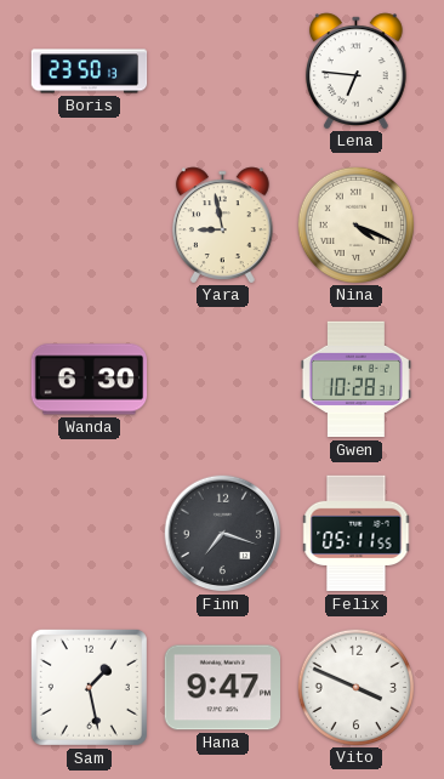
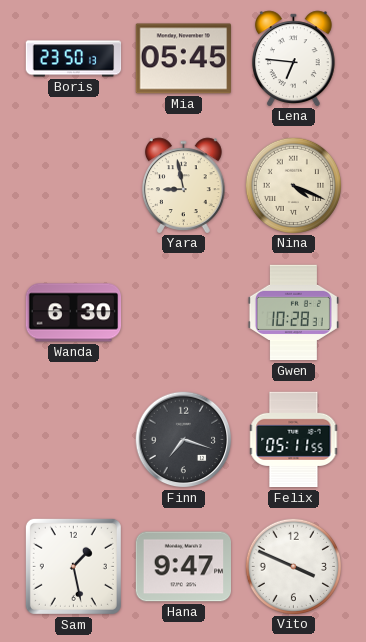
Mia: none -> 05:45
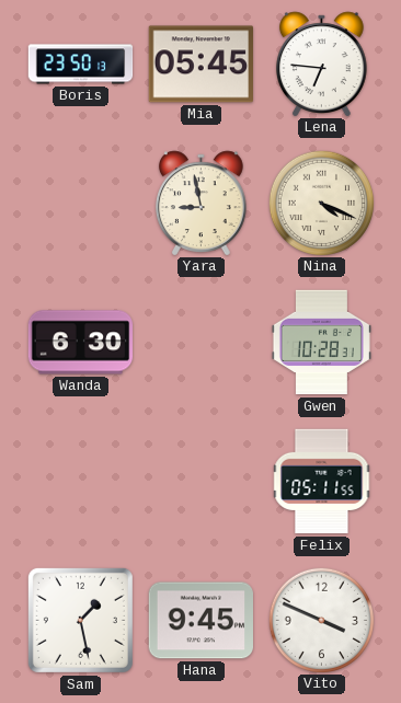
Finn: 7:18 -> none
Hana: 9:47 -> 9:45
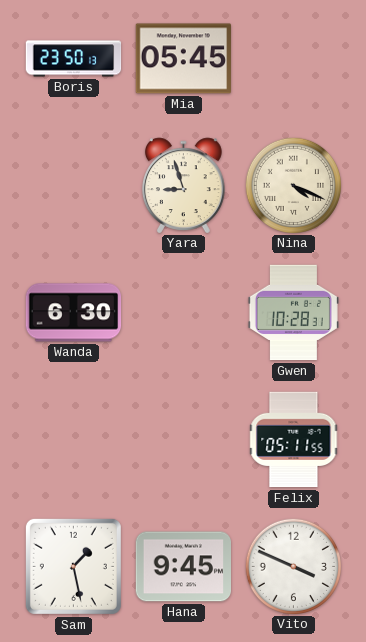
Lena: 6:46 -> none
Yara: 8:58 -> 8:57
